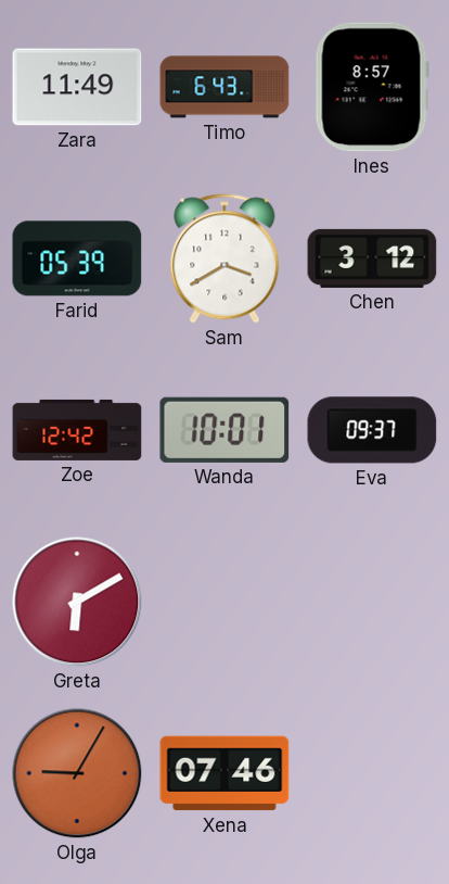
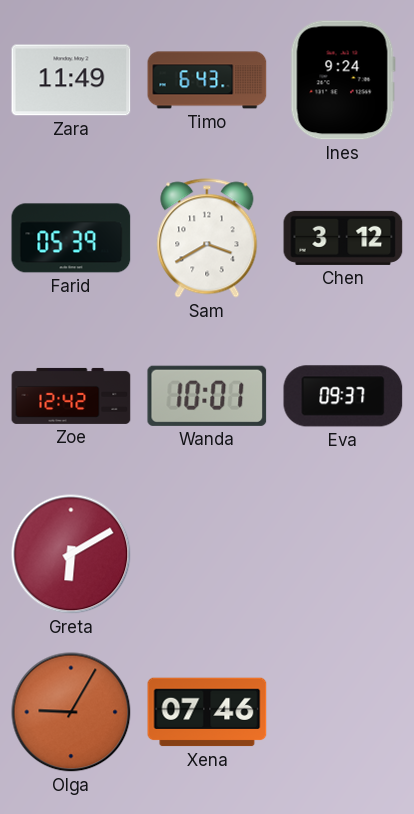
Ines: 8:57 -> 9:24
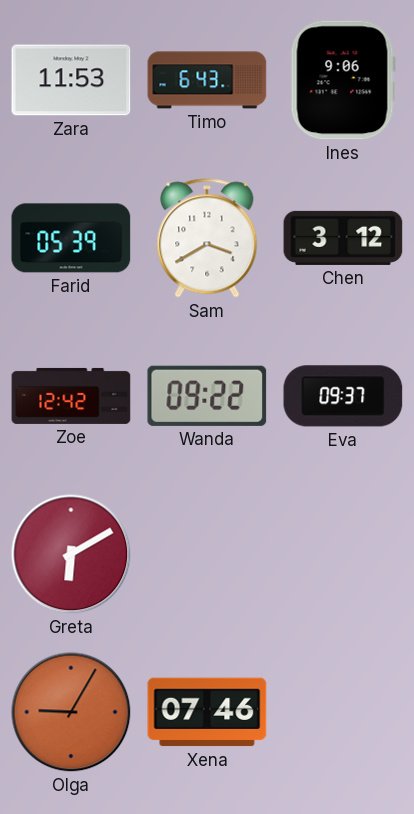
Zara: 11:49 -> 11:53
Ines: 9:24 -> 9:06
Wanda: 10:01 -> 09:22
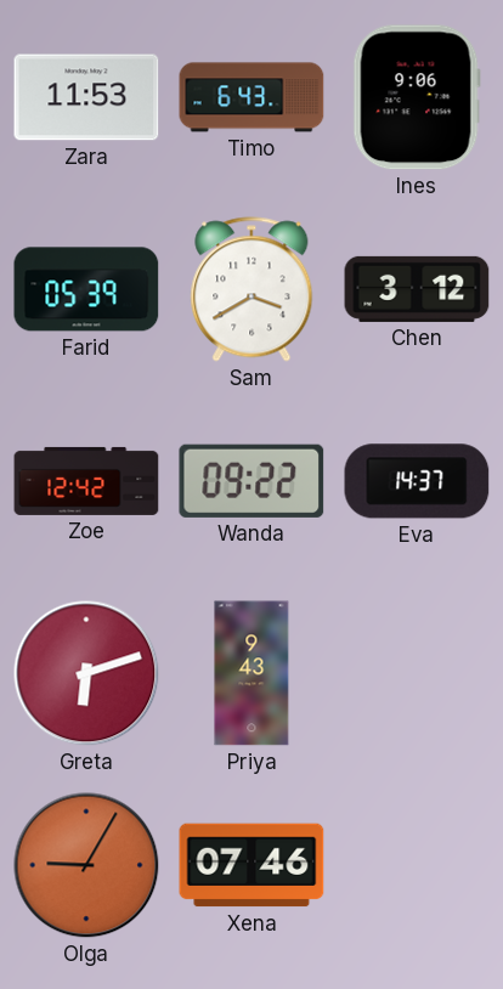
Eva: 09:37 -> 14:37
Greta: 6:10 -> 6:12
Priya: none -> 9:43
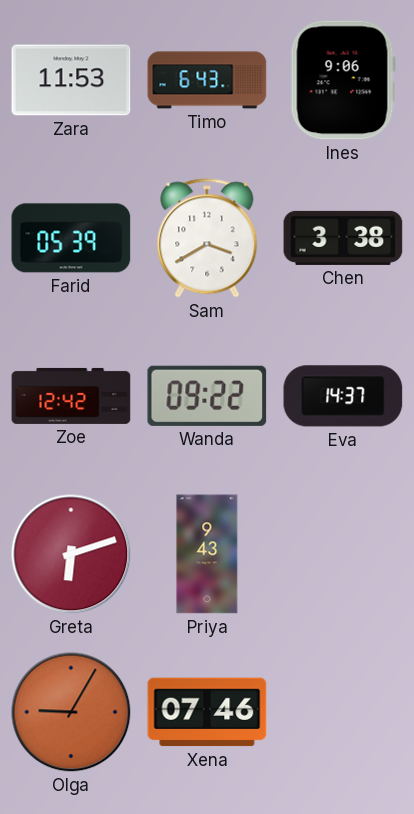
Chen: 3:12 -> 3:38
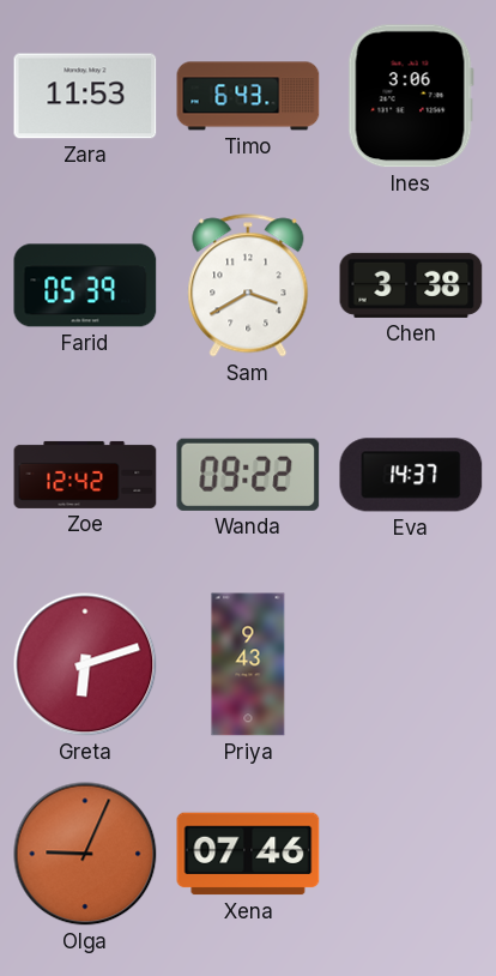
Ines: 9:06 -> 3:06
Olga: 9:05 -> 9:04
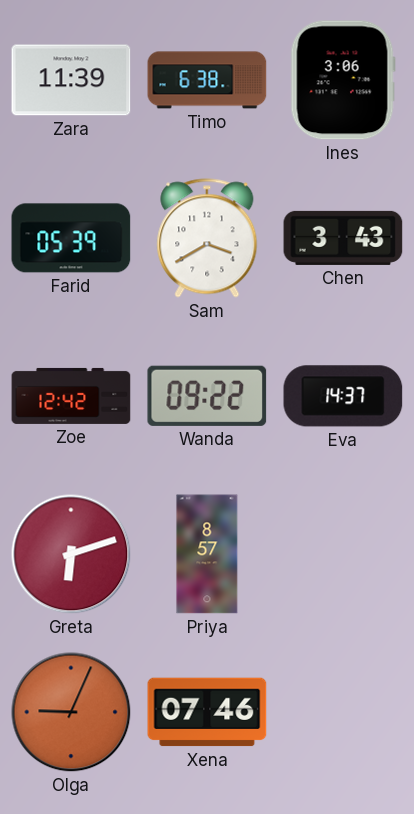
Zara: 11:53 -> 11:39
Timo: 6:43 -> 6:38
Chen: 3:38 -> 3:43
Priya: 9:43 -> 8:57
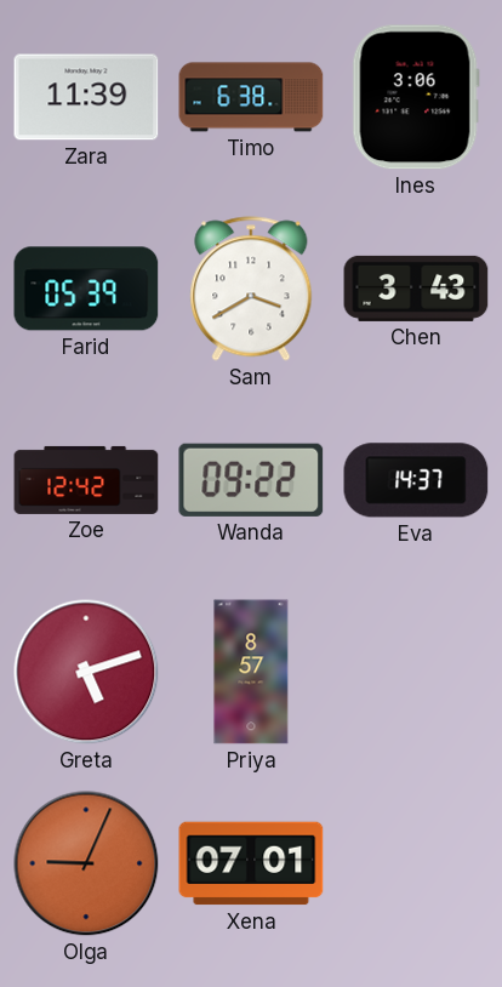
Greta: 6:12 -> 5:12
Xena: 07:46 -> 07:01
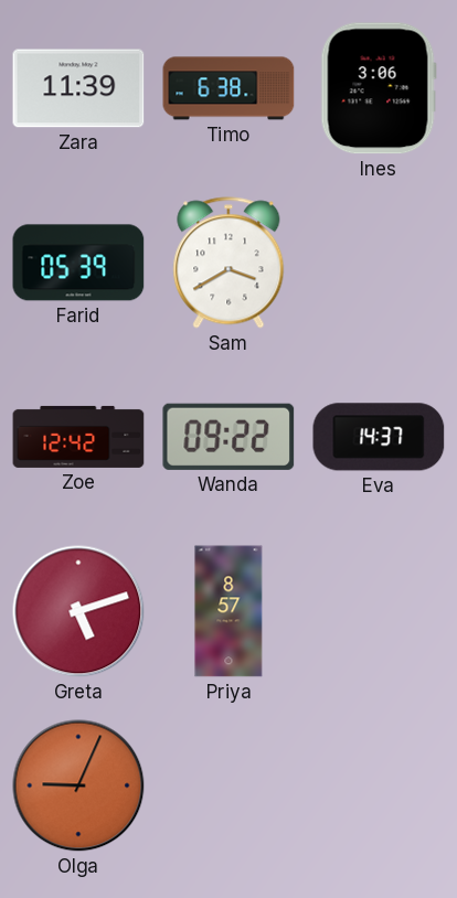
Chen: 3:43 -> none
Xena: 07:01 -> none
